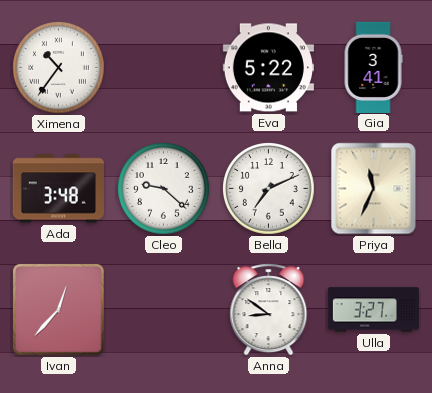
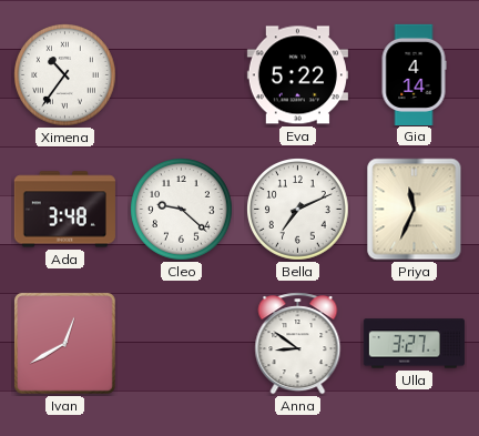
Gia: 3:41 -> 4:14
Ivan: 12:37 -> 12:40
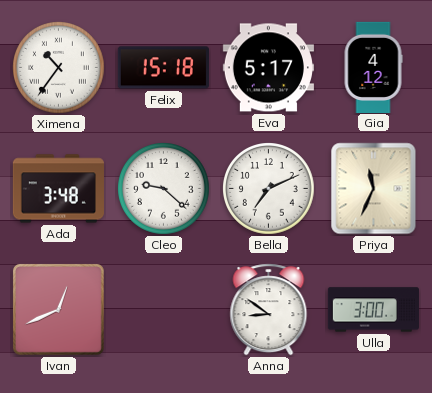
Felix: none -> 15:18
Eva: 5:22 -> 5:17
Gia: 4:14 -> 4:12
Ivan: 12:40 -> 12:41
Ulla: 3:27 -> 3:00
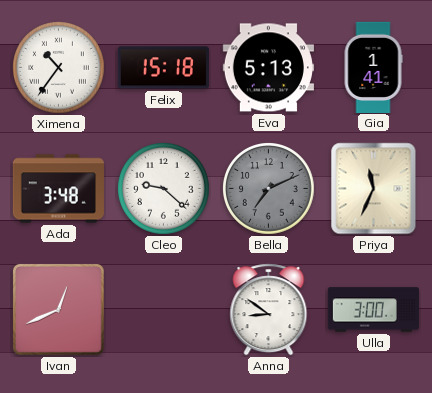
Eva: 5:17 -> 5:13
Gia: 4:12 -> 1:41
Bella dial: white -> grey
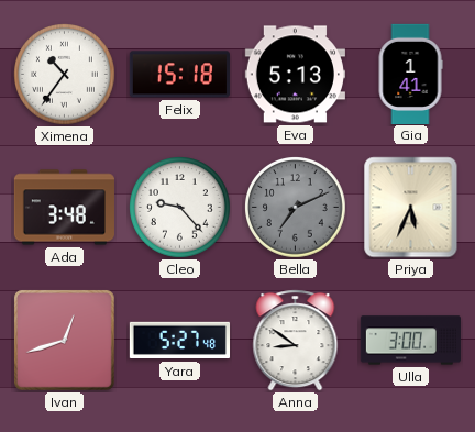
Cleo: 9:22 -> 9:23
Priya: 11:34 -> 5:34
Ivan: 12:41 -> 12:42
Yara: none -> 5:27
